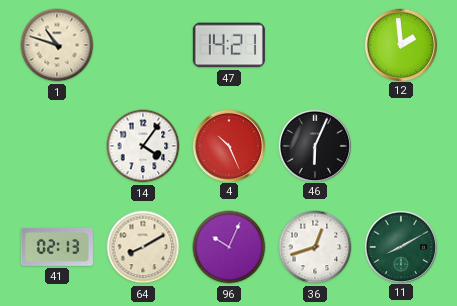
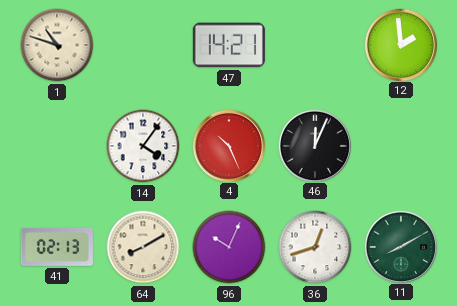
46: 6:04 -> 12:04
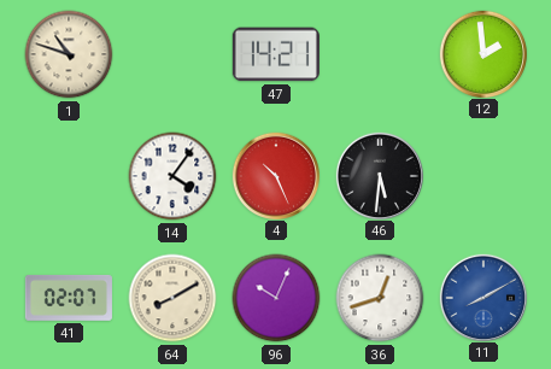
46: 12:04 -> 5:31
41: 02:13 -> 02:07
11 dial: green -> blue
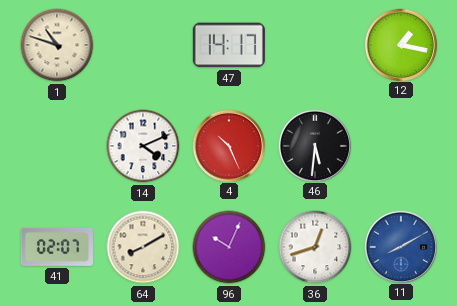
47: 14:21 -> 14:17
12: 1:59 -> 1:17
14: 4:06 -> 4:11
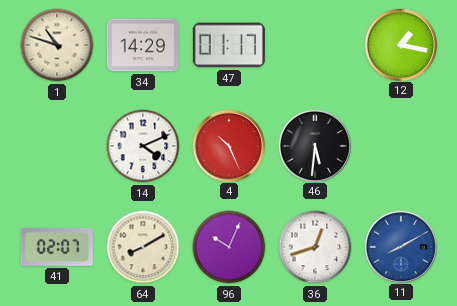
34: none -> 14:29
47: 14:17 -> 01:17
